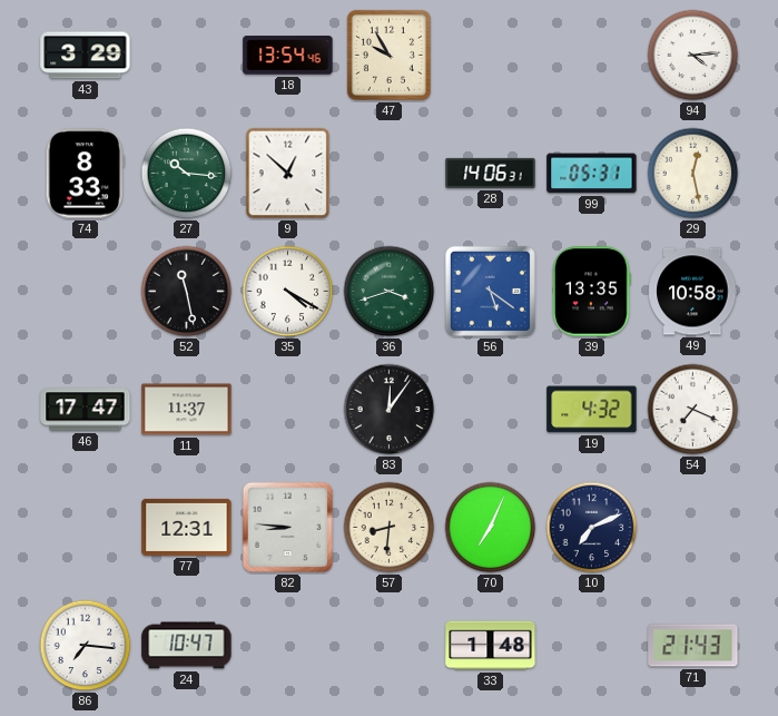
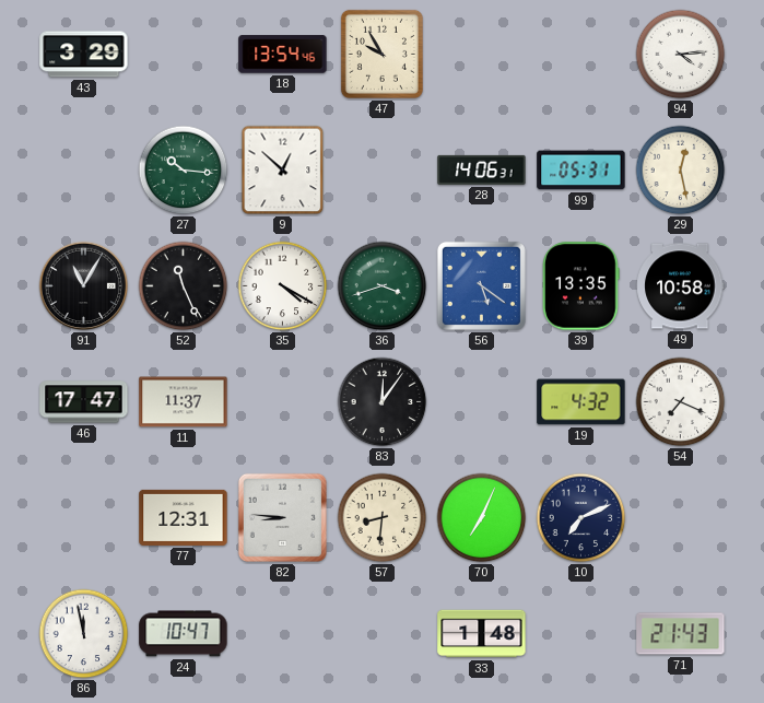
74: 8:33 -> none
91: none -> 11:05
52: 11:28 -> 11:26
86: 7:16 -> 11:58
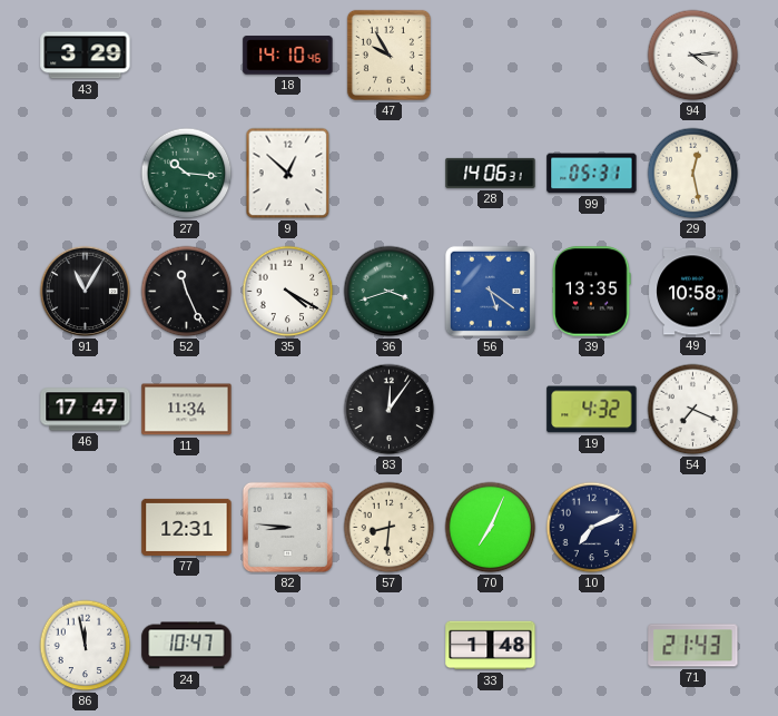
18: 13:54 -> 14:10
11: 11:37 -> 11:34
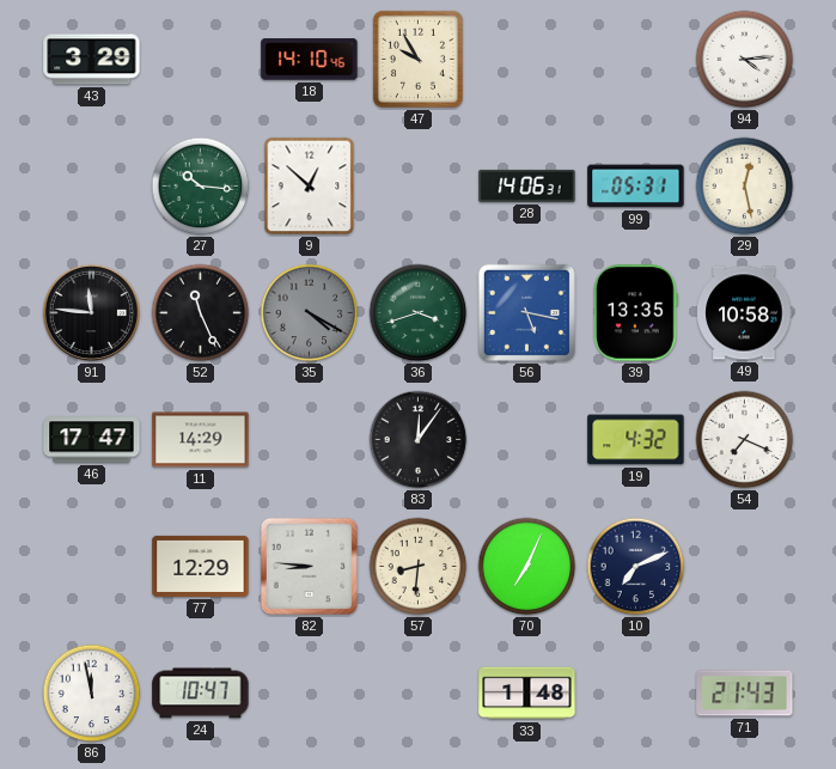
91: 11:05 -> 11:46
35 dial: white -> grey
56: 5:21 -> 5:17
11: 11:34 -> 14:29
77: 12:31 -> 12:29
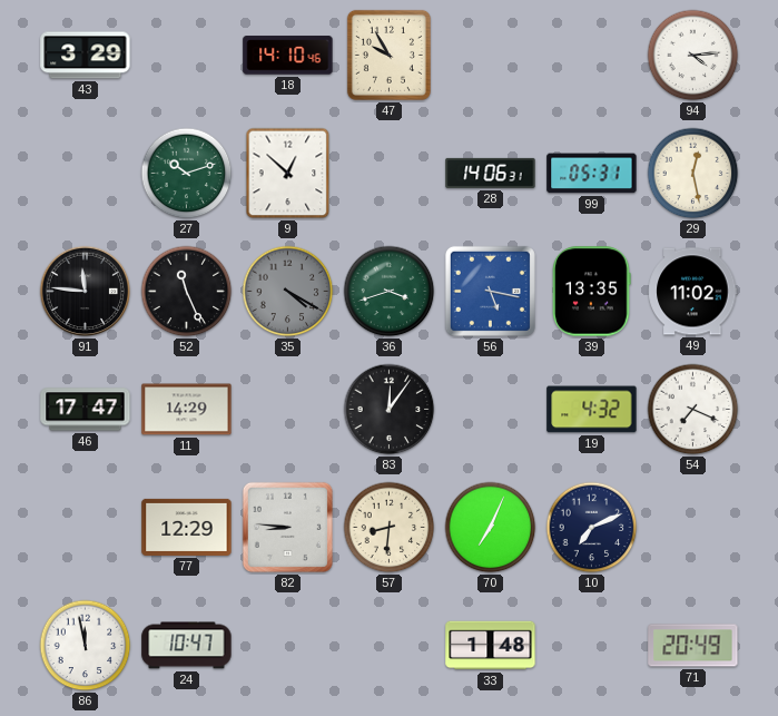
27: 10:16 -> 10:12
49: 10:58 -> 11:02
71: 21:43 -> 20:49
